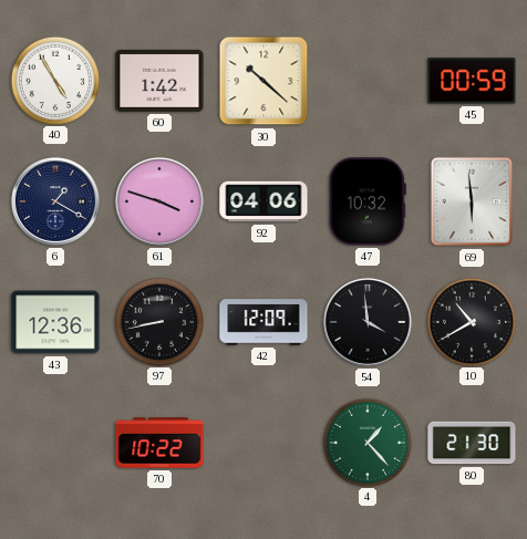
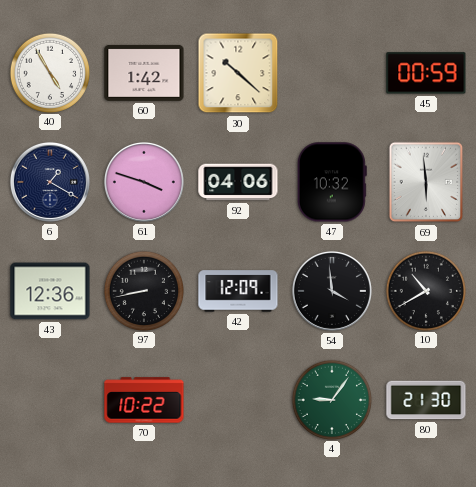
4: 1:23 -> 9:06
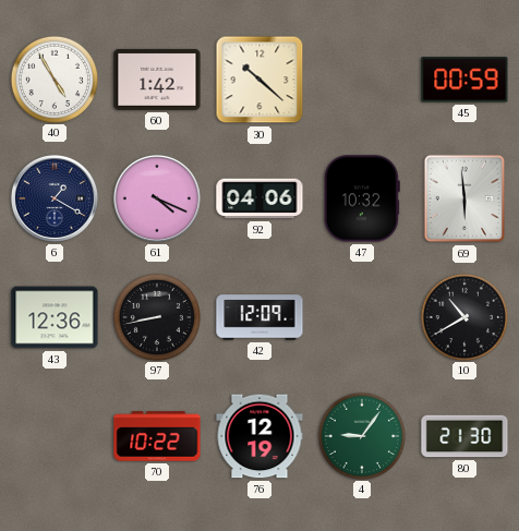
61: 3:48 -> 4:19
54: 3:59 -> none
76: none -> 12:19
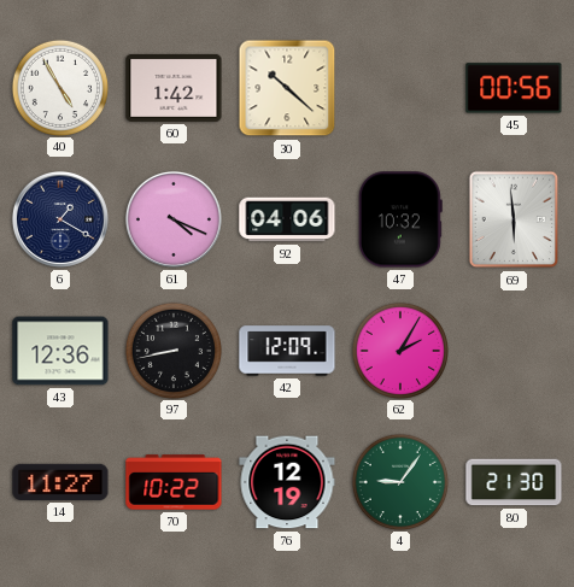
45: 00:59 -> 00:56
62: none -> 2:05
10: 10:40 -> none
14: none -> 11:27
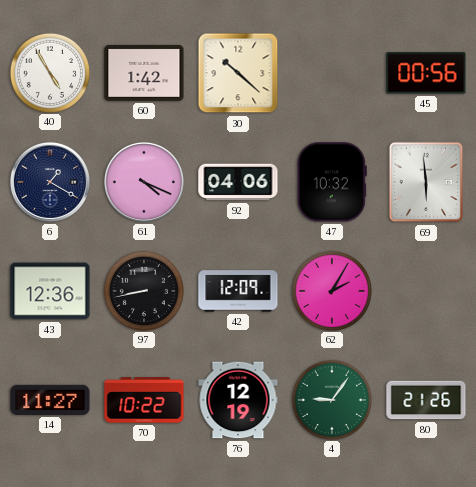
80: 21:30 -> 21:26
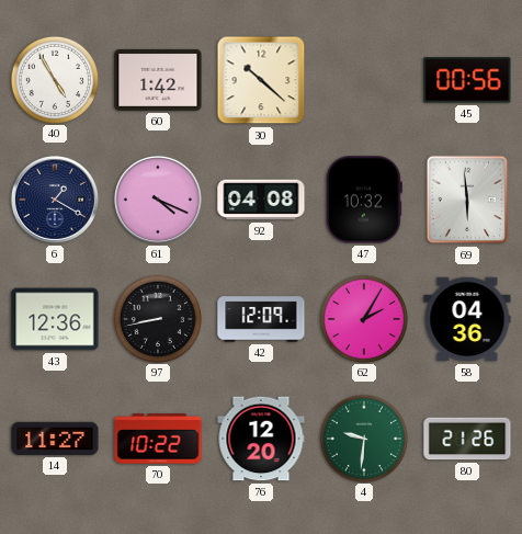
92: 04:06 -> 04:08
58: none -> 04:36
76: 12:19 -> 12:20
4: 9:06 -> 9:31
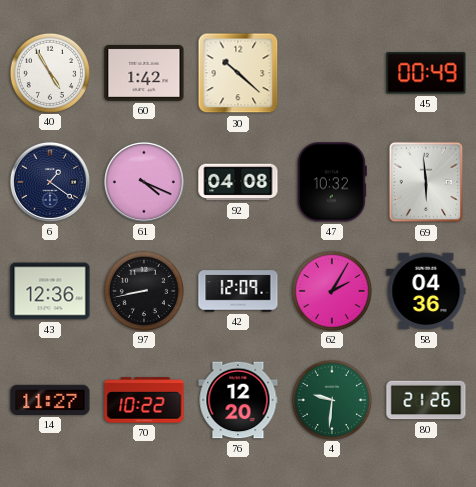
45: 00:56 -> 00:49
6: 1:20 -> 1:21
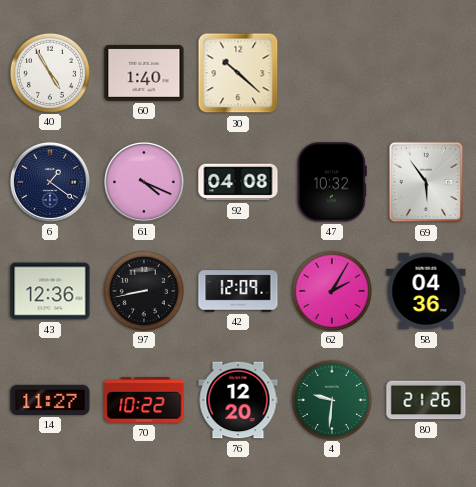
60: 1:42 -> 1:40
45: 00:49 -> none
69: 5:59 -> 5:54
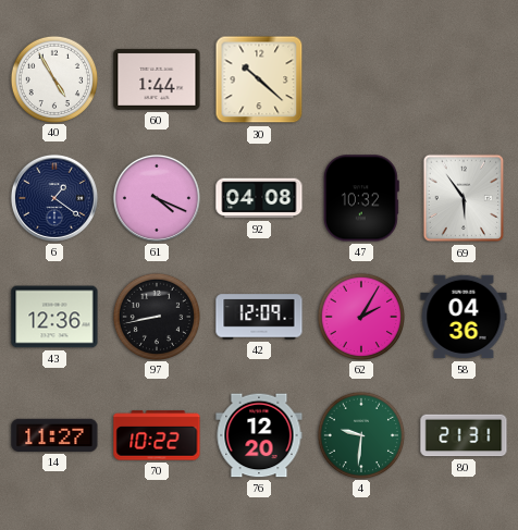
60: 1:40 -> 1:44
80: 21:26 -> 21:31
